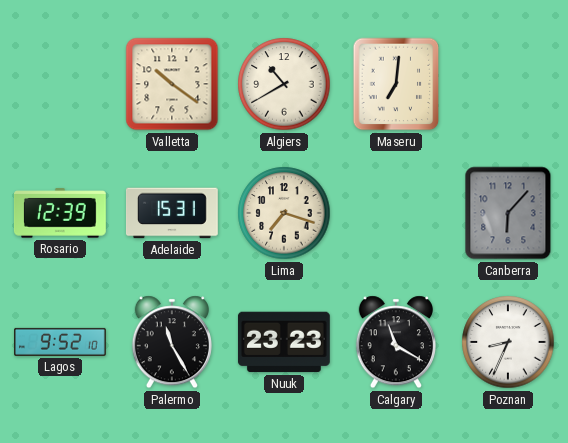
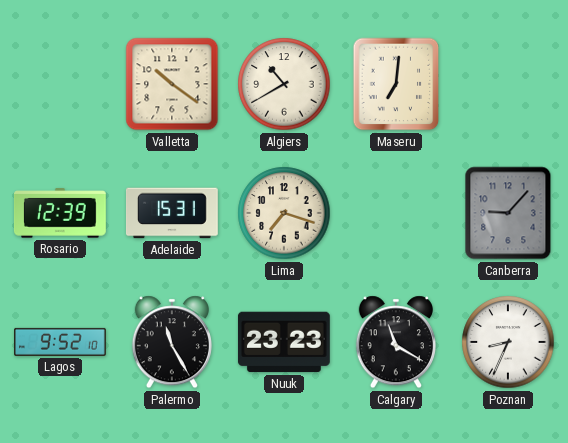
Canberra: 6:07 -> 9:07
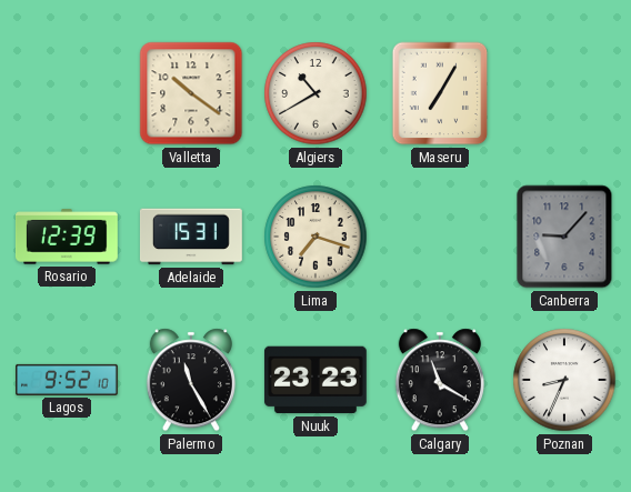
Maseru: 7:01 -> 7:05
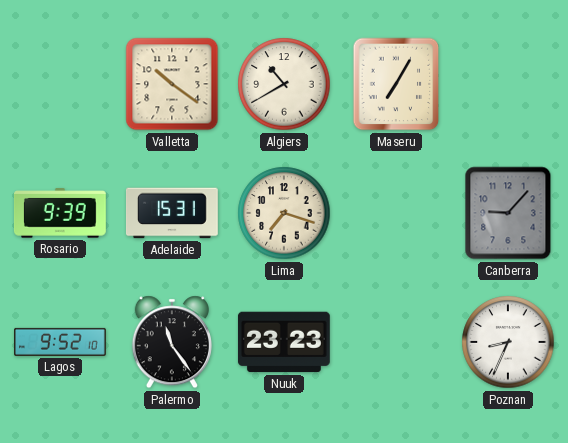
Rosario: 12:39 -> 9:39
Palermo: 11:25 -> 11:24
Calgary: 11:20 -> none
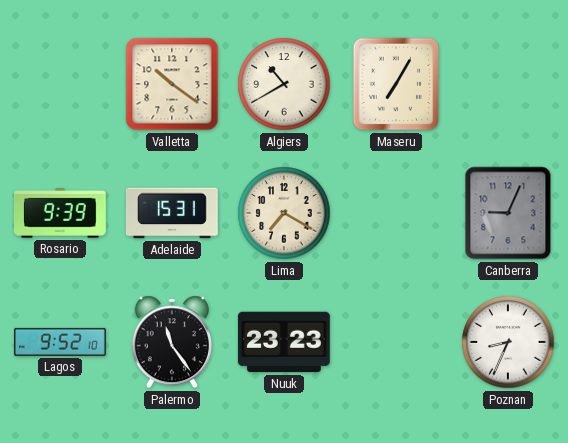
Lima: 7:18 -> 7:20
Canberra: 9:07 -> 9:04
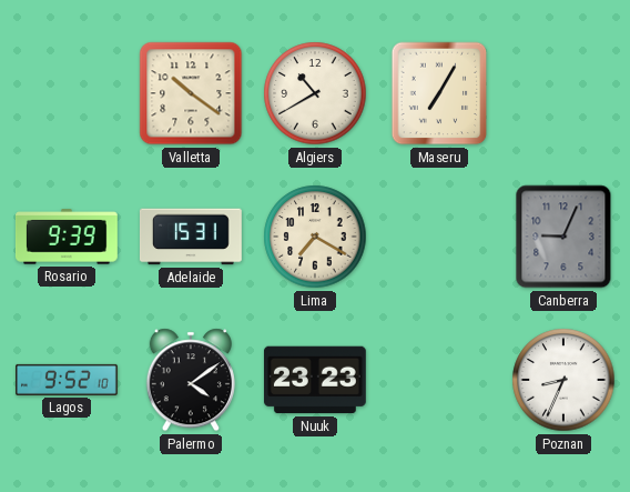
Palermo: 11:24 -> 4:09
